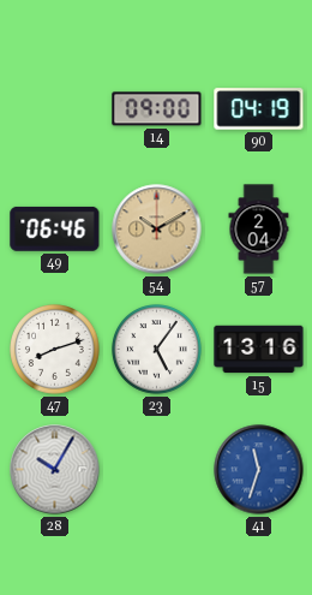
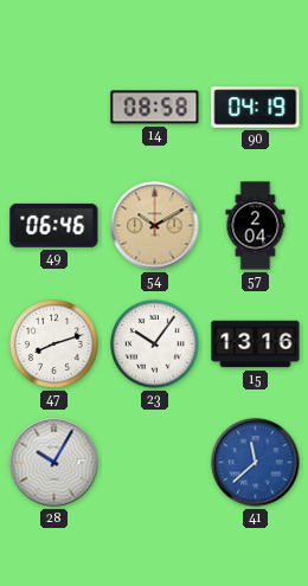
14: 09:00 -> 08:58
23: 5:06 -> 10:06
41: 11:33 -> 11:38
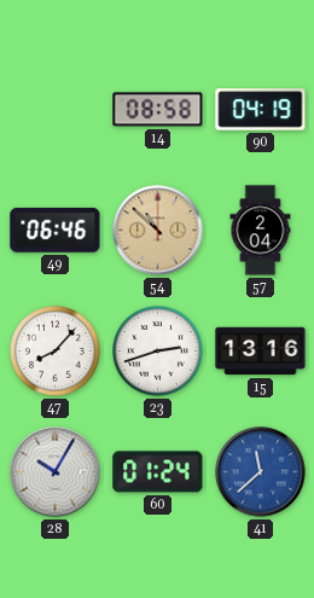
54: 10:10 -> 10:52
47: 8:12 -> 8:07
23: 10:06 -> 2:42
60: none -> 01:24
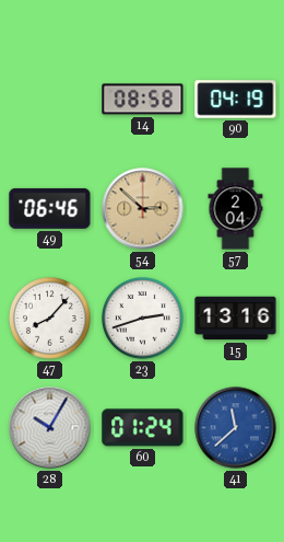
54: 10:52 -> 2:52
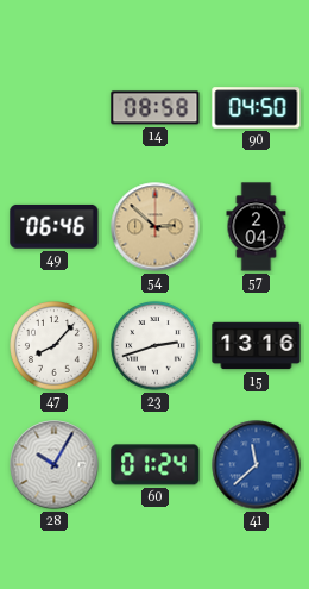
90: 04:19 -> 04:50
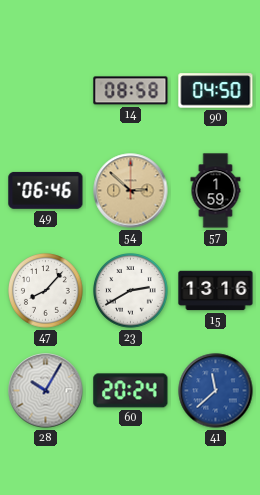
57: 2:04 -> 1:59
23: 2:42 -> 2:40
60: 01:24 -> 20:24
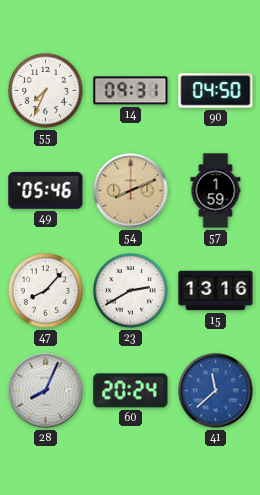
55: none -> 7:34
14: 08:58 -> 09:31
49: 06:46 -> 05:46
54: 2:52 -> 8:11
28: 10:05 -> 8:04
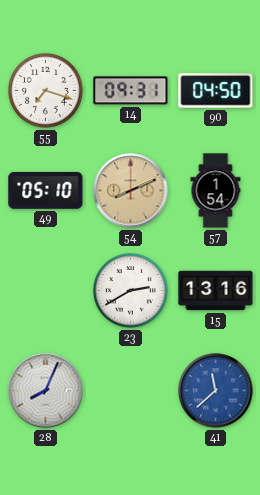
55: 7:34 -> 7:18
49: 05:46 -> 05:10
57: 1:59 -> 1:54
47: 8:07 -> none
60: 20:24 -> none
